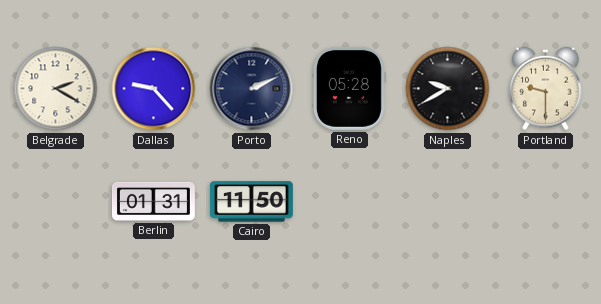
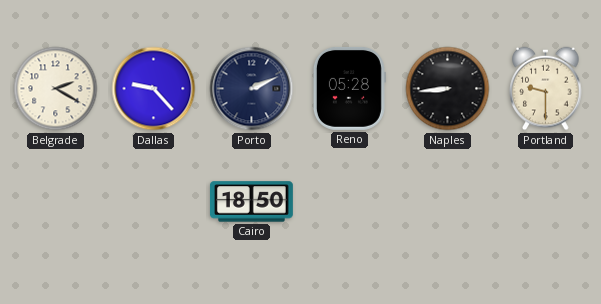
Naples: 9:40 -> 8:44
Berlin: 01:31 -> none
Cairo: 11:50 -> 18:50
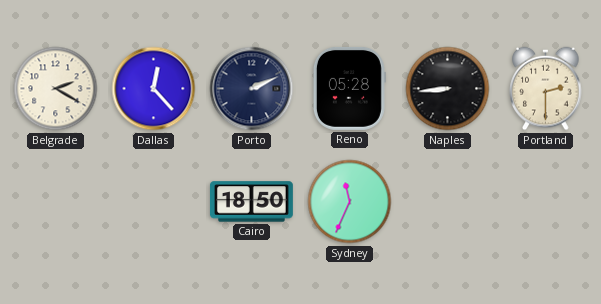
Dallas: 9:23 -> 12:23
Portland: 9:30 -> 2:30
Sydney: none -> 11:34
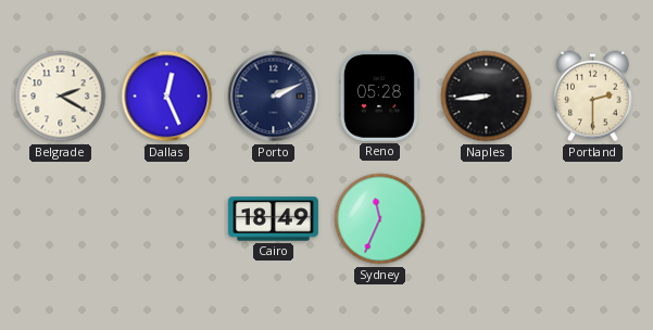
Dallas: 12:23 -> 12:26
Cairo: 18:50 -> 18:49
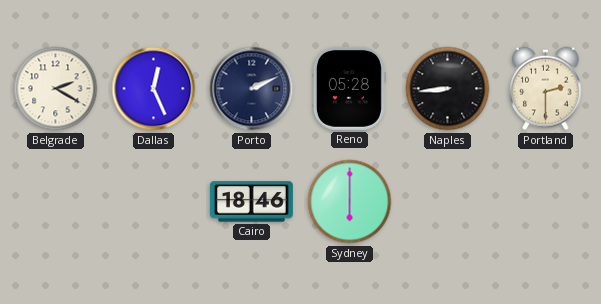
Cairo: 18:49 -> 18:46
Sydney: 11:34 -> 6:00
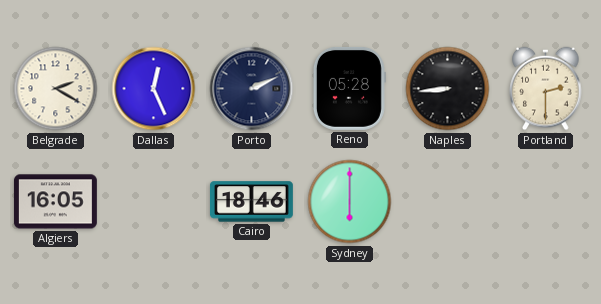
Algiers: none -> 16:05
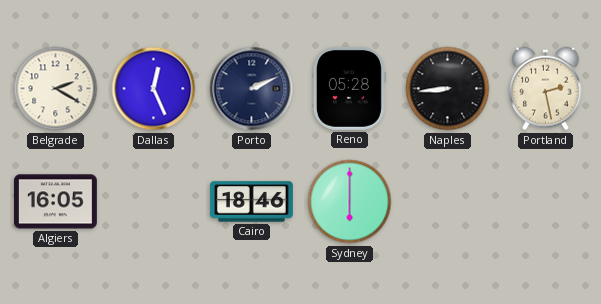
Portland: 2:30 -> 2:28
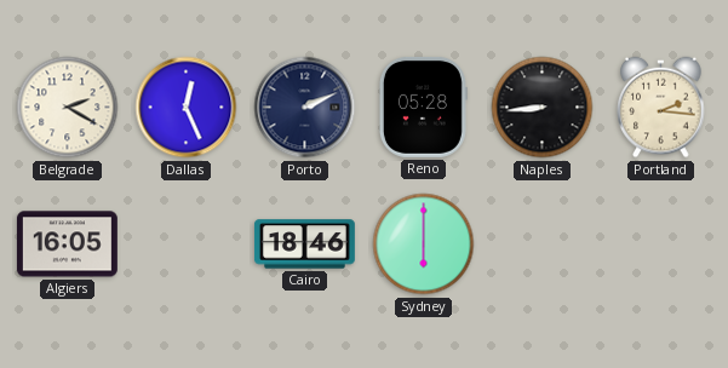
Portland: 2:28 -> 2:16
